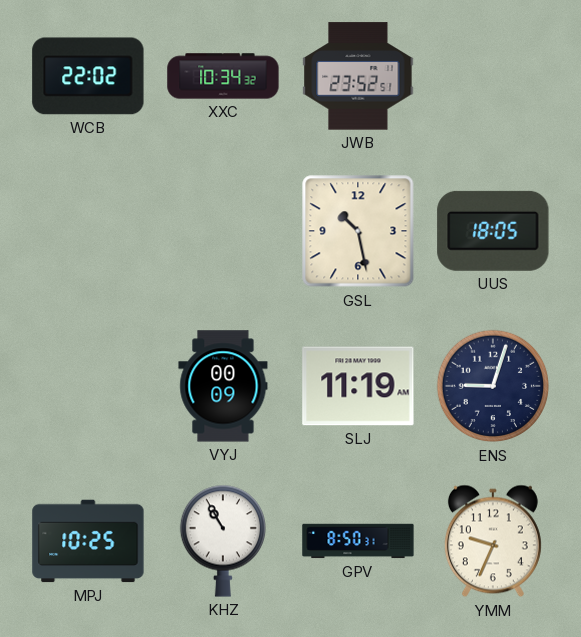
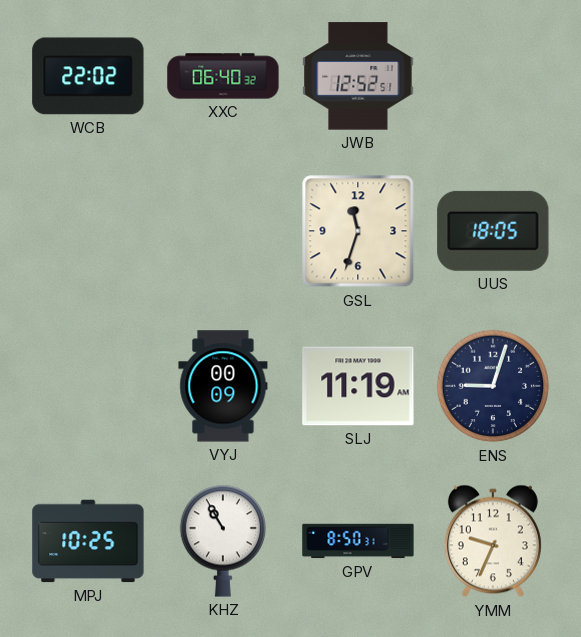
XXC: 10:34 -> 06:40
JWB: 23:52 -> 12:52
GSL: 10:28 -> 11:33
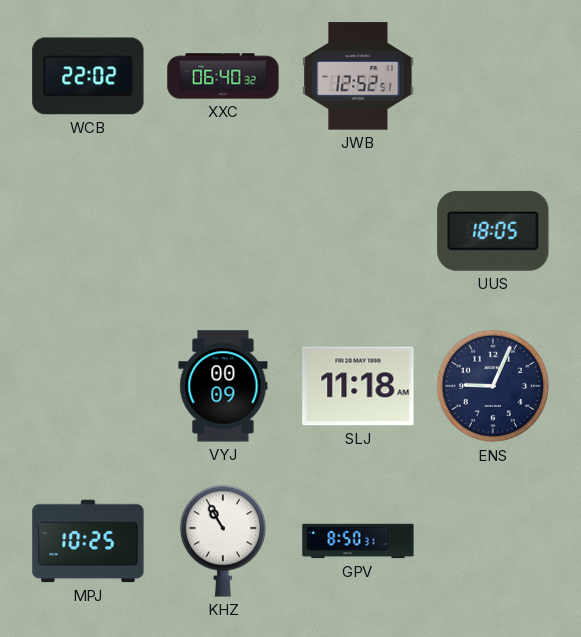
GSL: 11:33 -> none
SLJ: 11:19 -> 11:18
ENS: 9:03 -> 9:04
YMM: 9:34 -> none
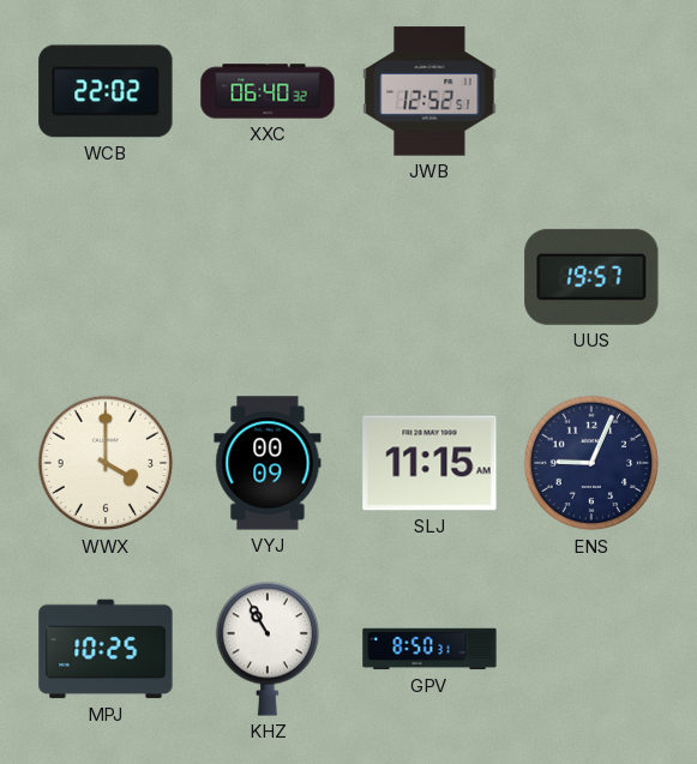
UUS: 18:05 -> 19:57
WWX: none -> 4:00
SLJ: 11:18 -> 11:15
